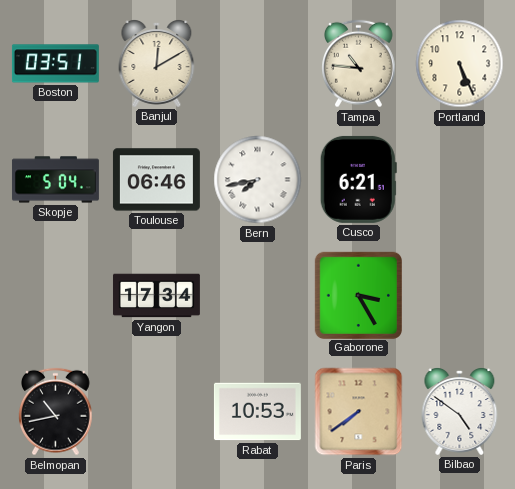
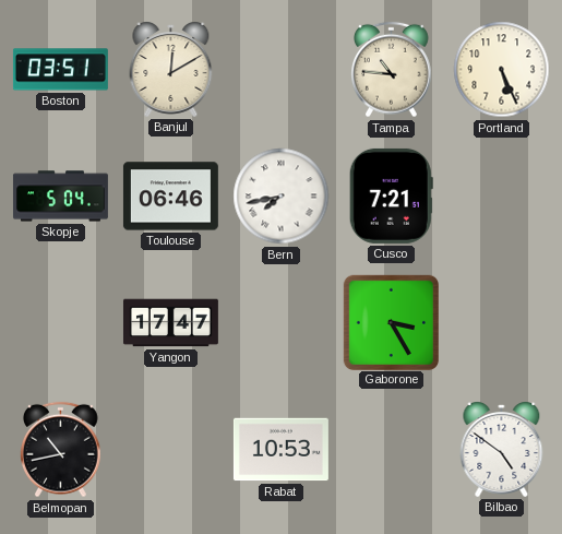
Cusco: 6:21 -> 7:21
Yangon: 17:34 -> 17:47
Paris: 7:39 -> none
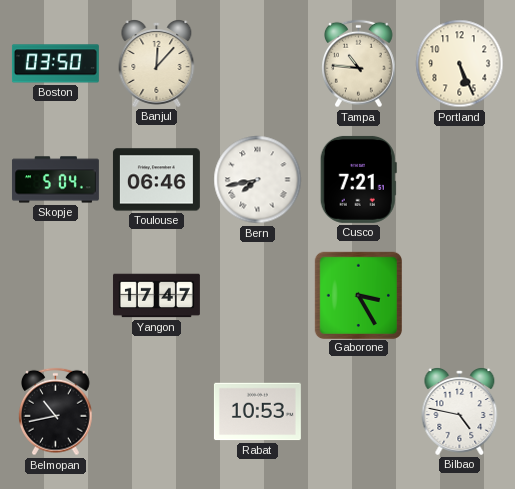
Boston: 03:51 -> 03:50
Banjul: 12:10 -> 12:07
Bilbao: 4:51 -> 4:47
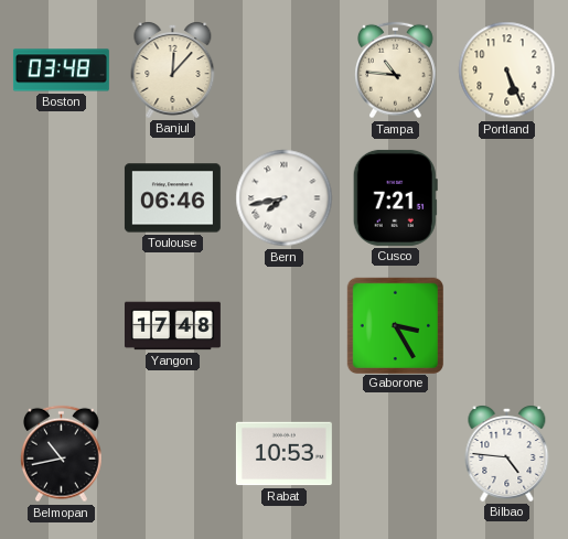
Boston: 03:50 -> 03:48
Skopje: 5:04 -> none
Yangon: 17:47 -> 17:48
Bilbao: 4:47 -> 4:46
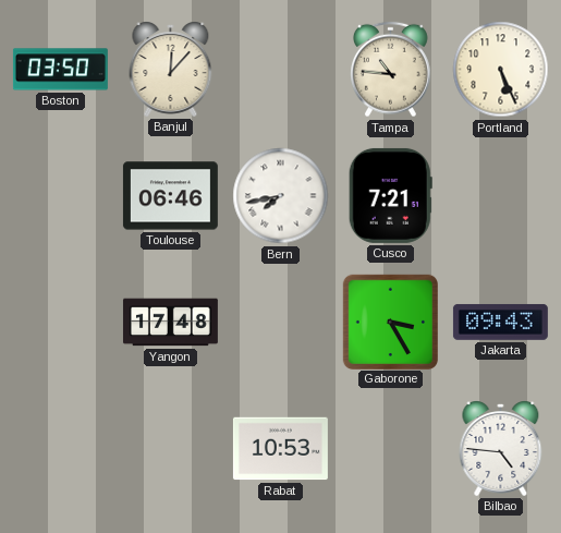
Boston: 03:48 -> 03:50
Jakarta: none -> 09:43
Belmopan: 10:43 -> none
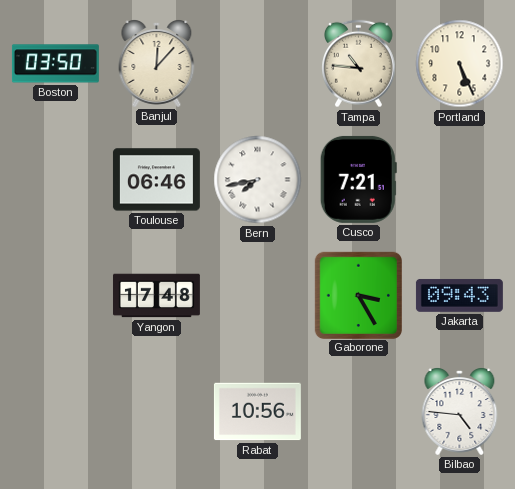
Rabat: 10:53 -> 10:56
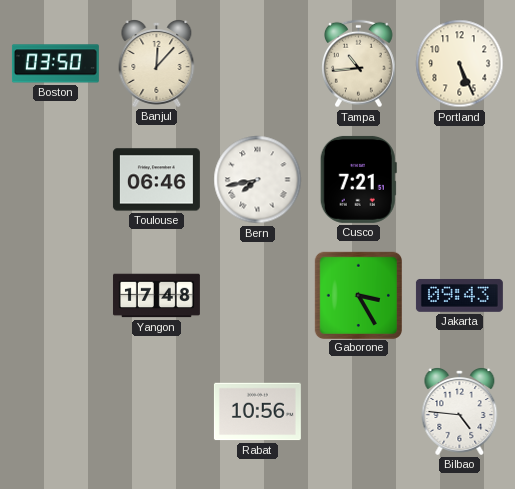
Tampa: 10:46 -> 10:44
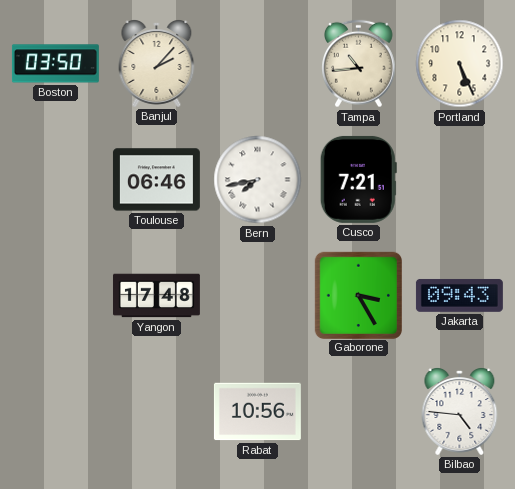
Banjul: 12:07 -> 2:07
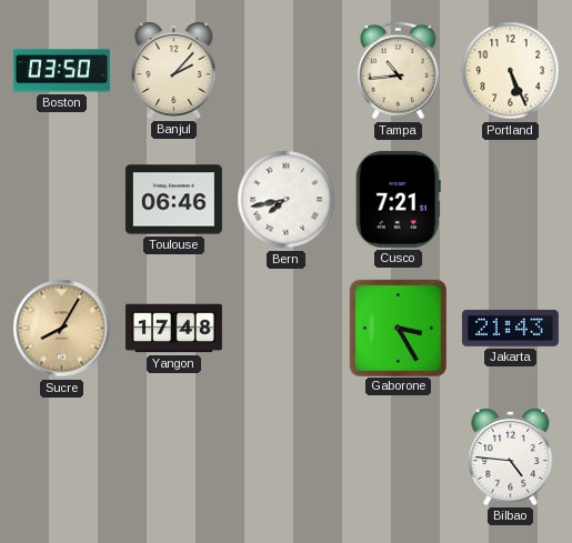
Sucre: none -> 8:05
Jakarta: 09:43 -> 21:43
Rabat: 10:56 -> none
